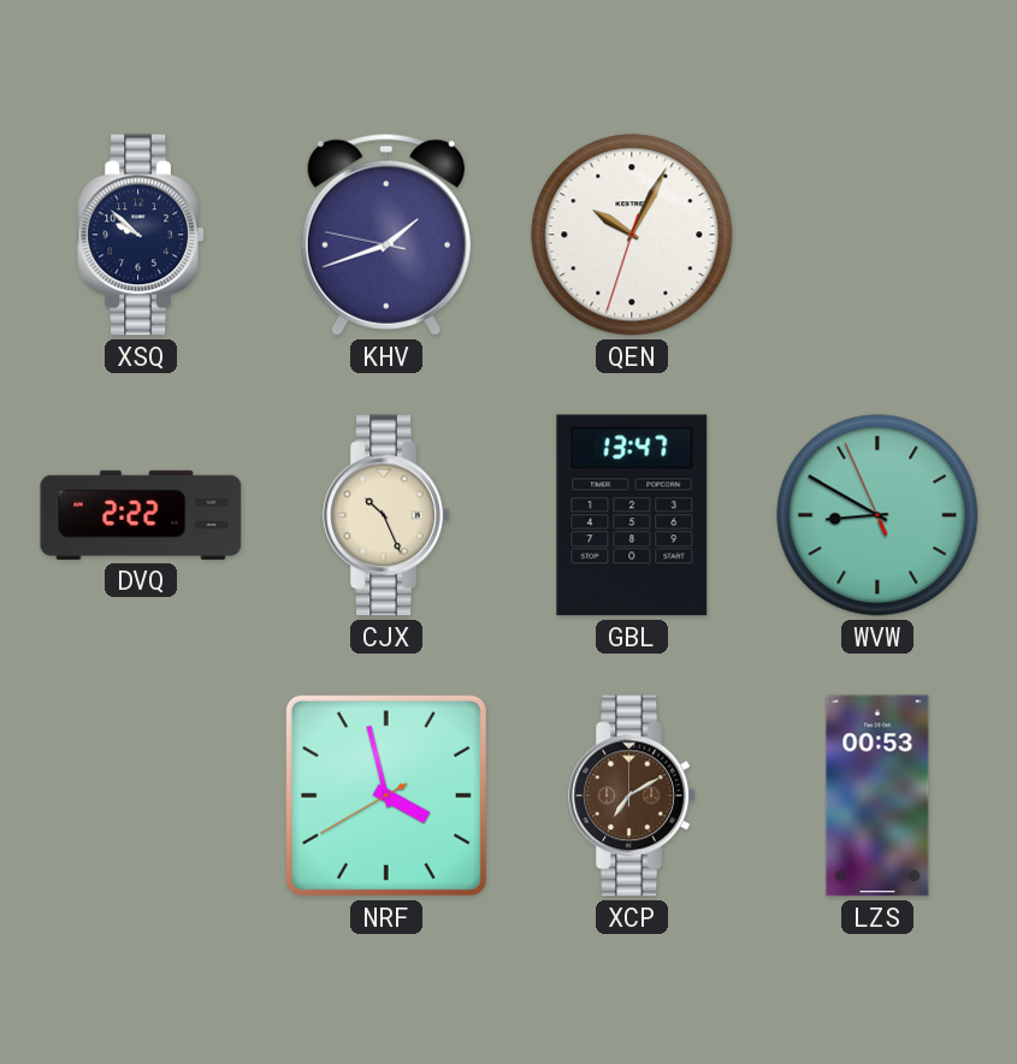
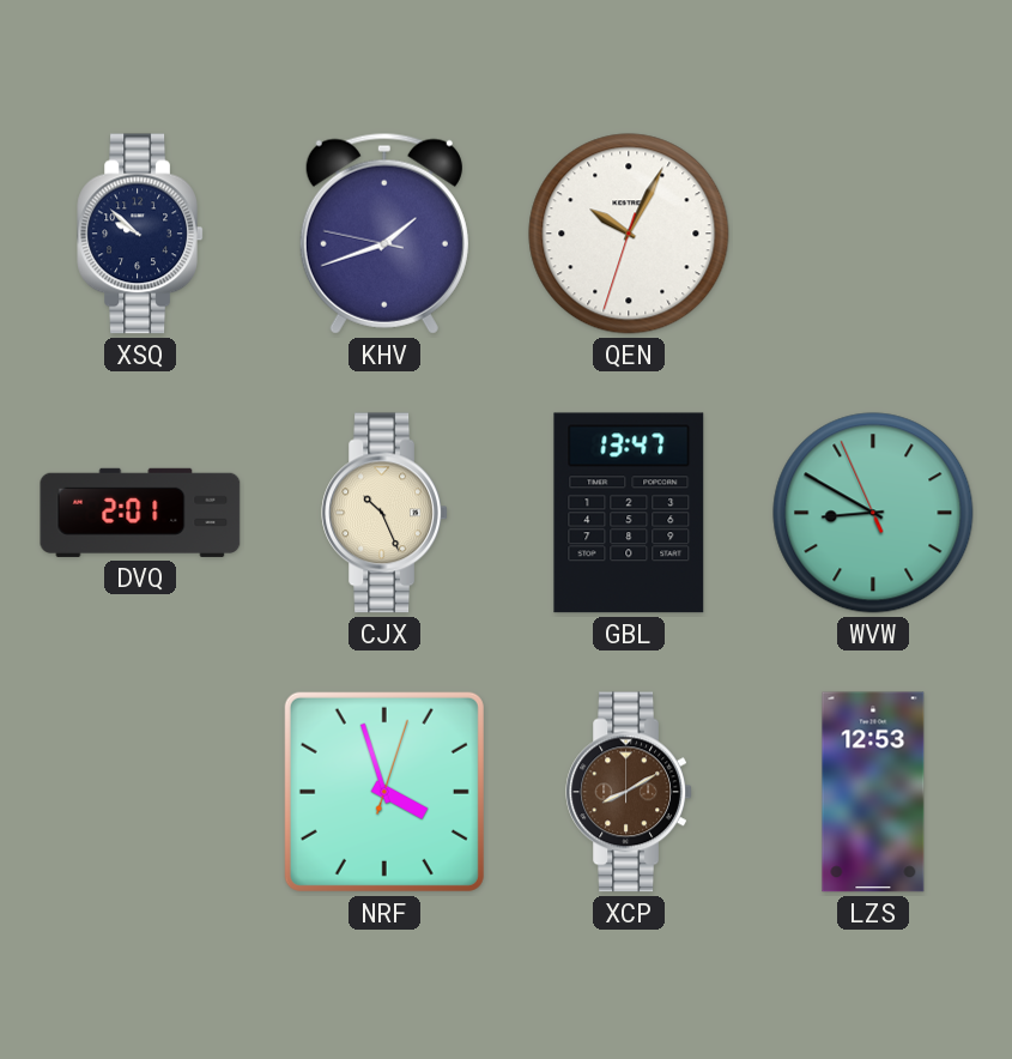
DVQ: 2:22 -> 2:01
NRF: 3:57:40 -> 3:57:03
XCP: 7:10 -> 8:10
LZS: 00:53 -> 12:53
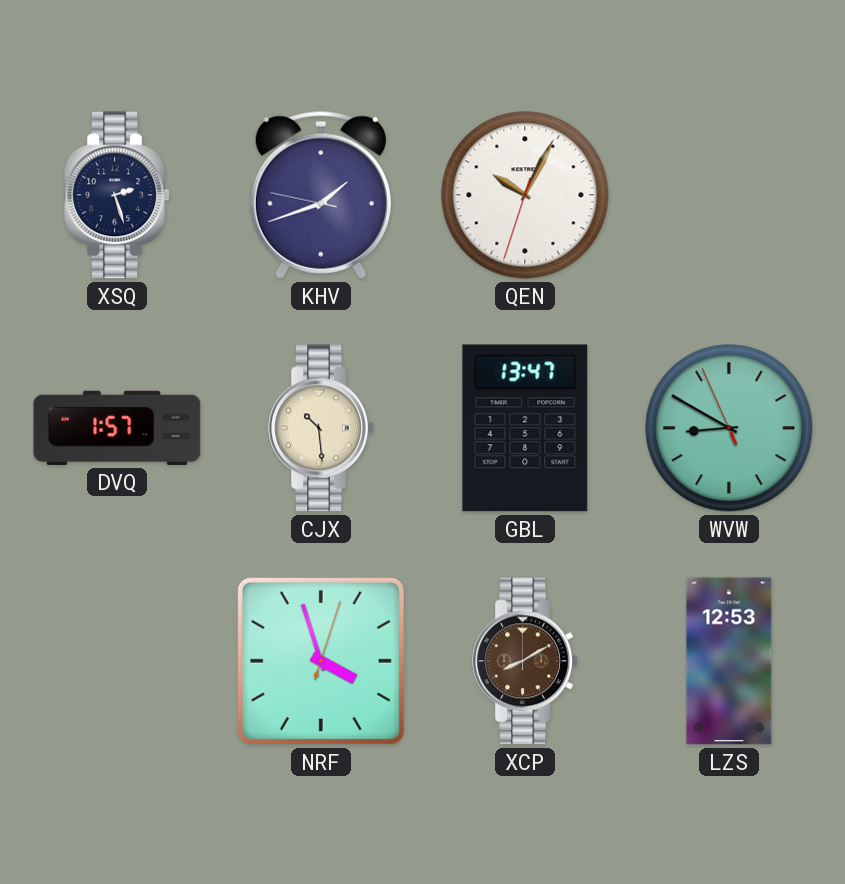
XSQ: 9:52 -> 2:27
DVQ: 2:01 -> 1:57
CJX: 10:26 -> 10:29
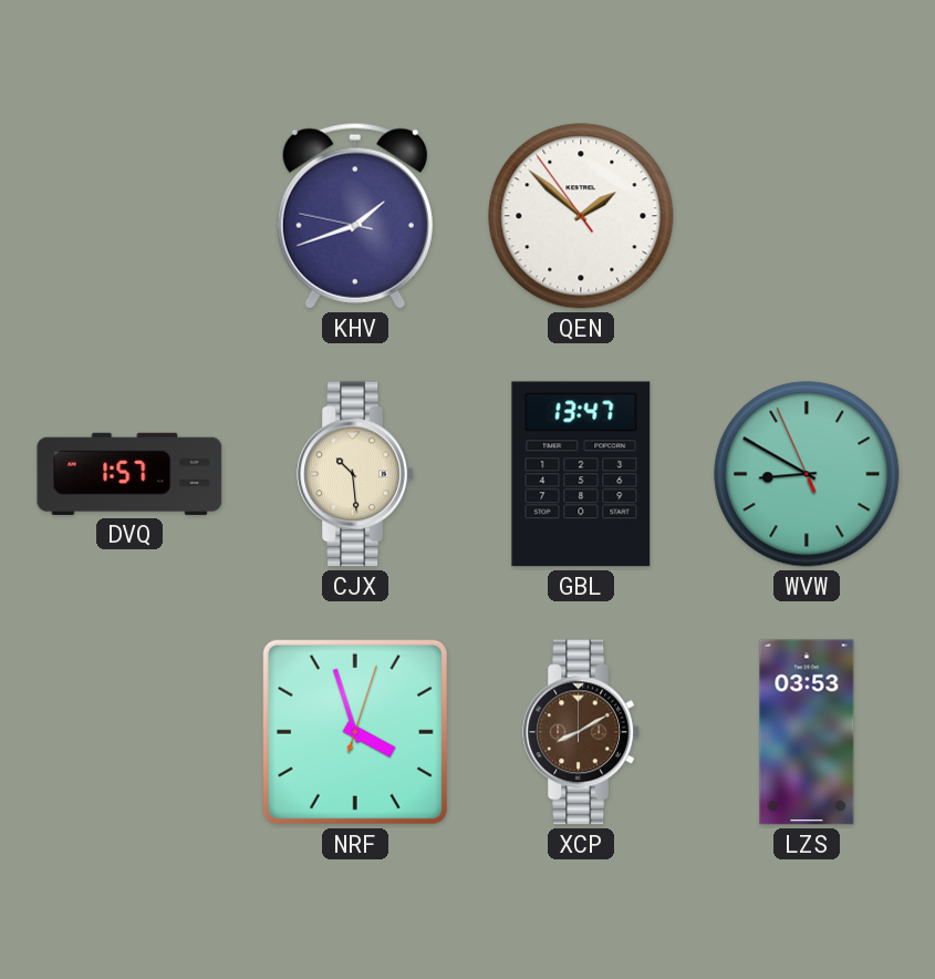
XSQ: 2:27 -> none
QEN: 10:04 -> 1:51
LZS: 12:53 -> 03:53
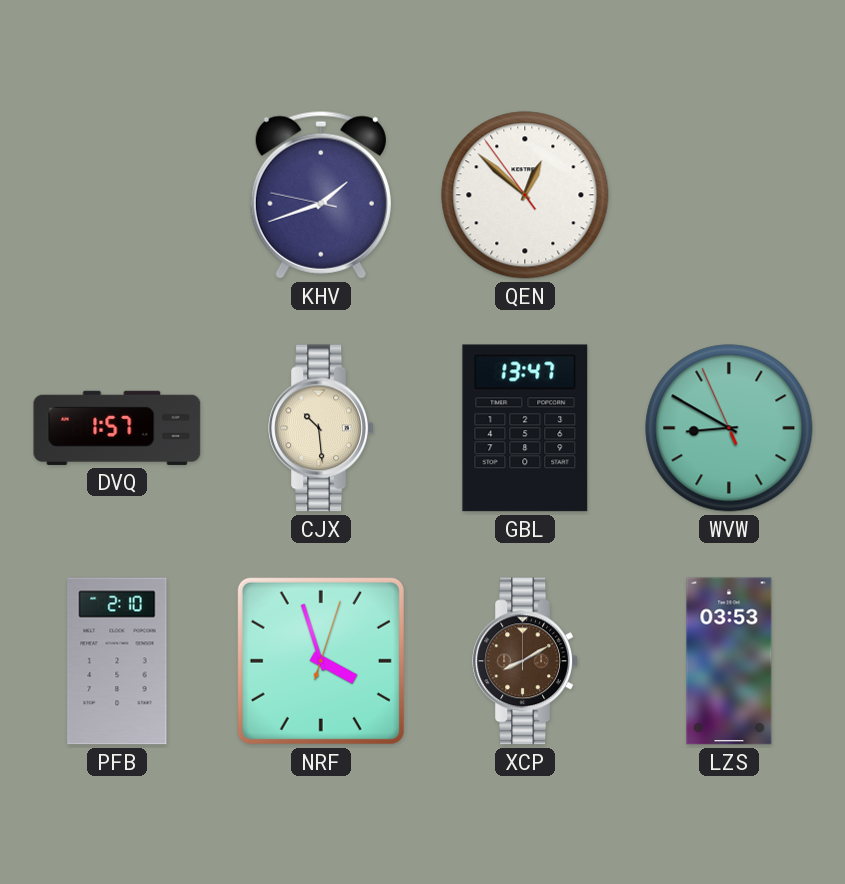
QEN: 1:51 -> 12:51
PFB: none -> 2:10
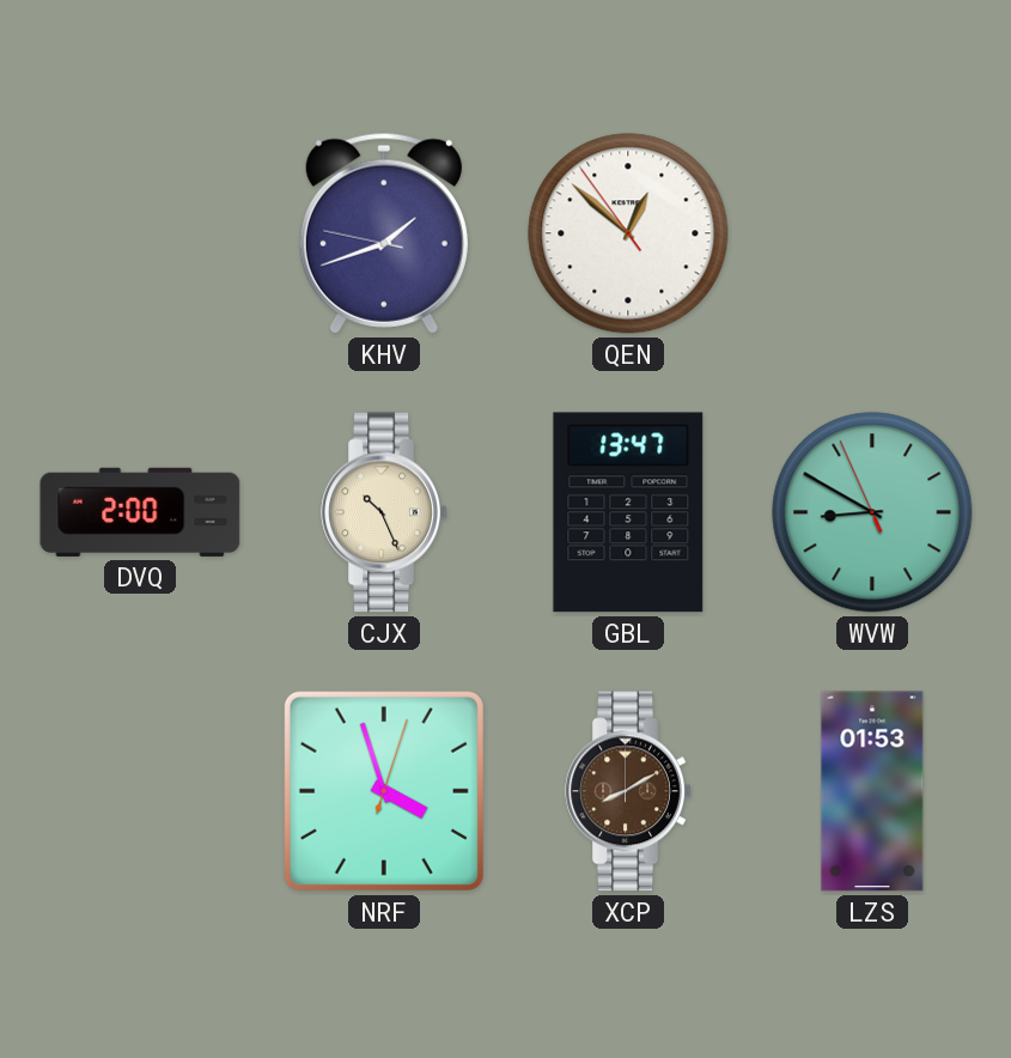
DVQ: 1:57 -> 2:00
CJX: 10:29 -> 10:26
PFB: 2:10 -> none
LZS: 03:53 -> 01:53
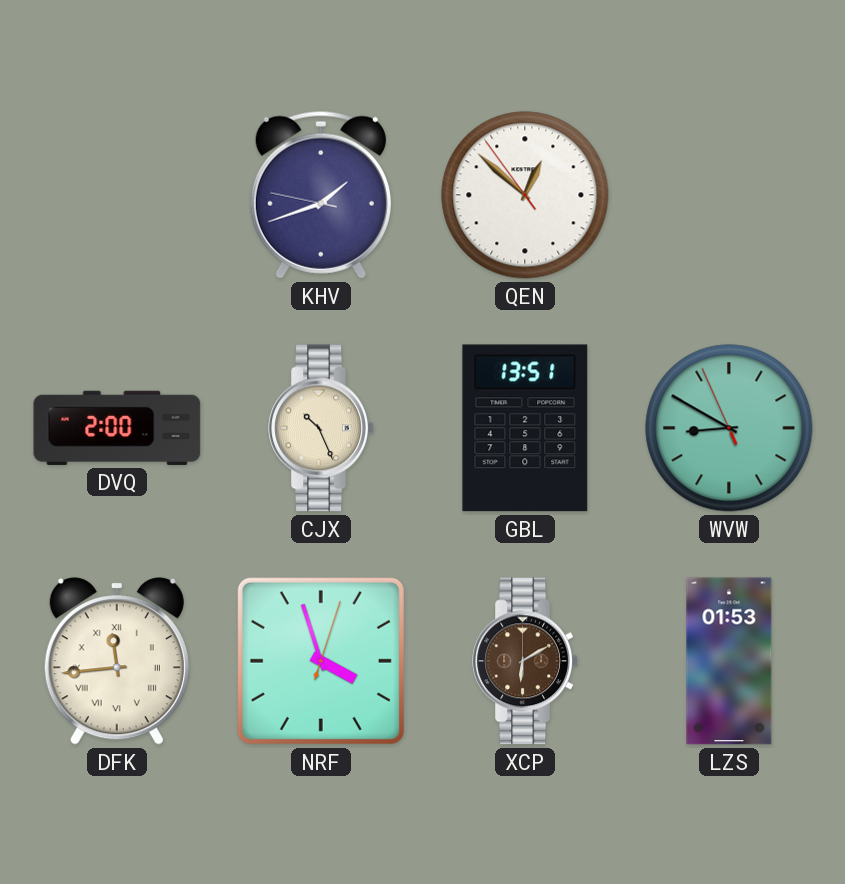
GBL: 13:47 -> 13:51
DFK: none -> 11:44
XCP: 8:10 -> 6:10
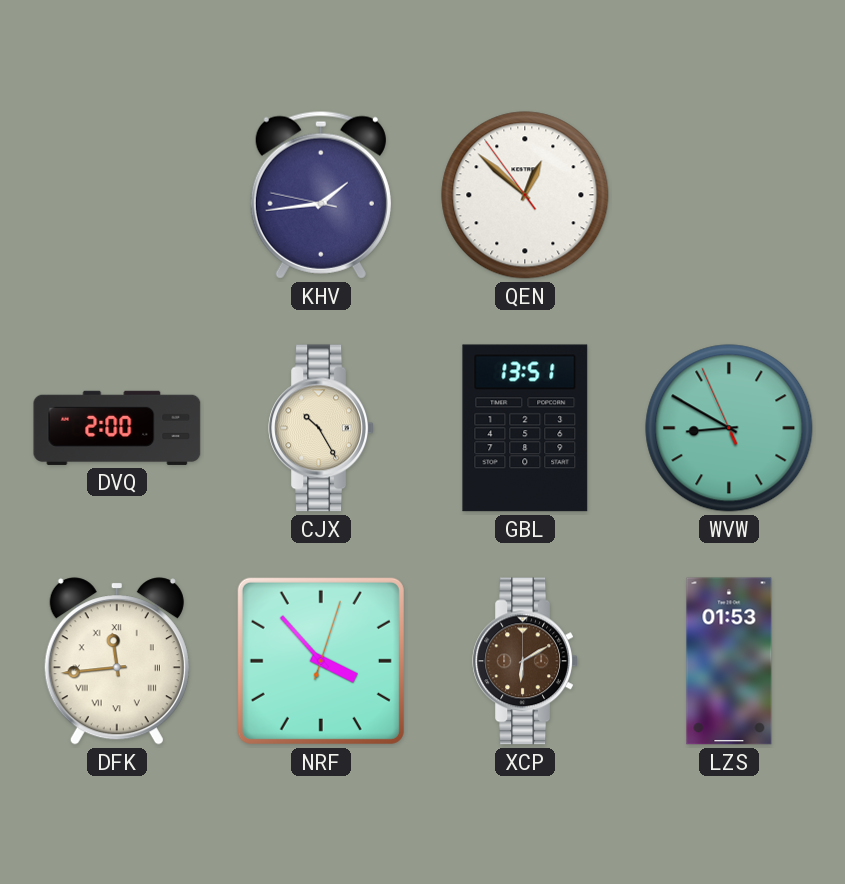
KHV: 1:41 -> 1:43
CJX: 10:26 -> 10:25
NRF: 3:57 -> 3:53
